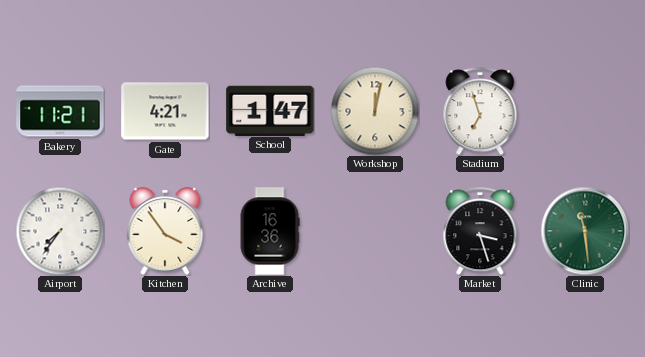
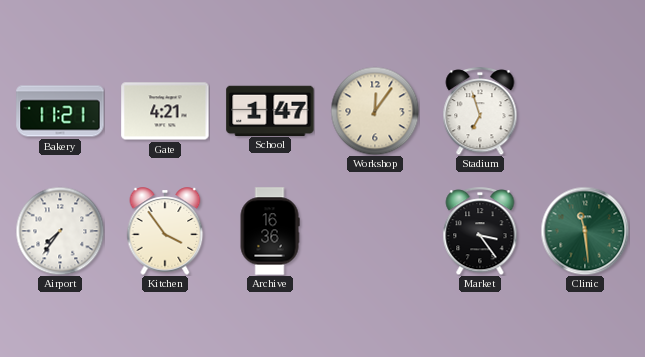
Workshop: 12:02 -> 12:06
Market: 3:27 -> 3:24
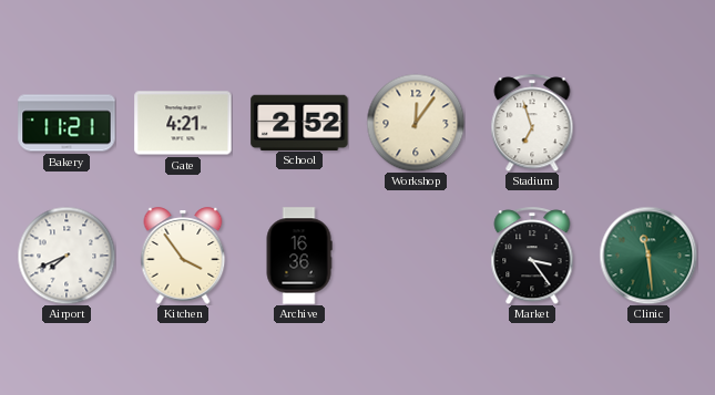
School: 1:47 -> 2:52
Airport: 7:36 -> 7:41
